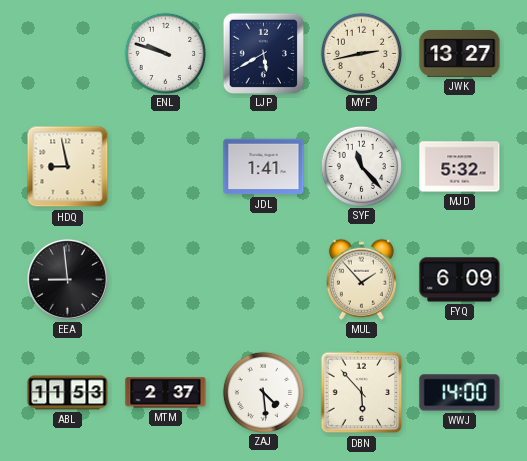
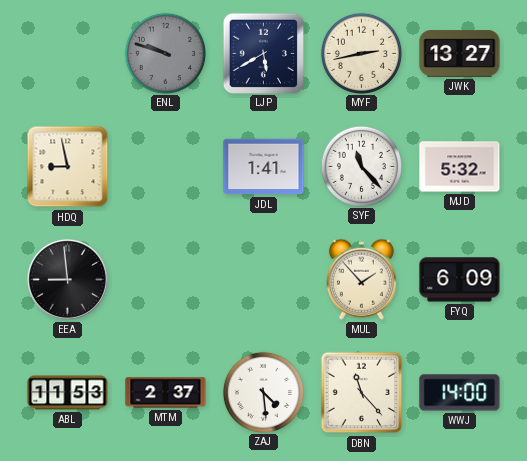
ENL dial: white -> grey
DBN: 5:53 -> 11:23
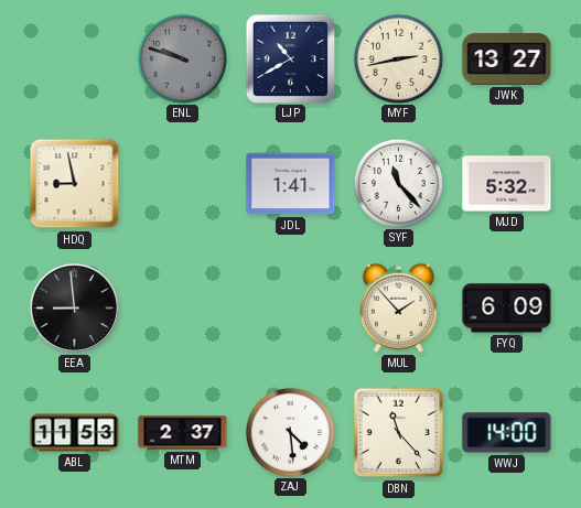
LJP: 5:40 -> 10:40
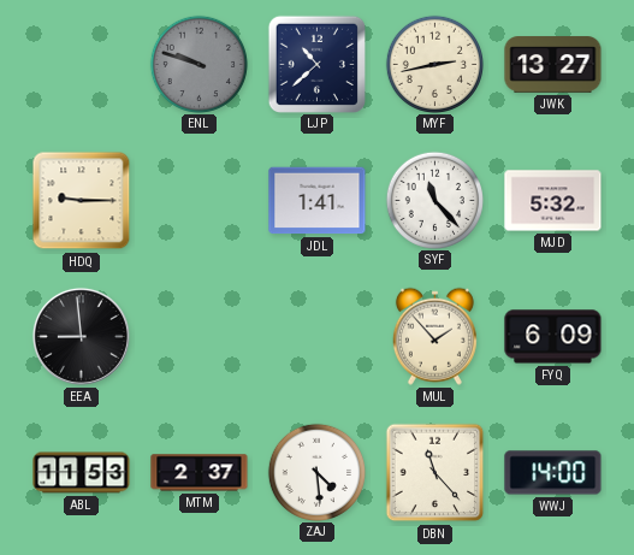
LJP: 10:40 -> 10:38
HDQ: 8:58 -> 9:15
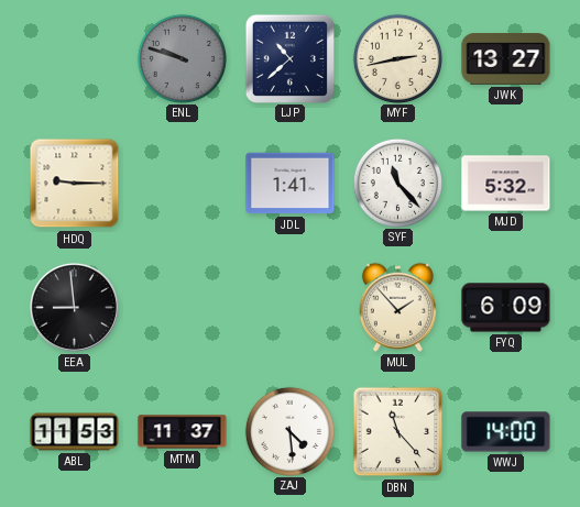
MTM: 2:37 -> 11:37
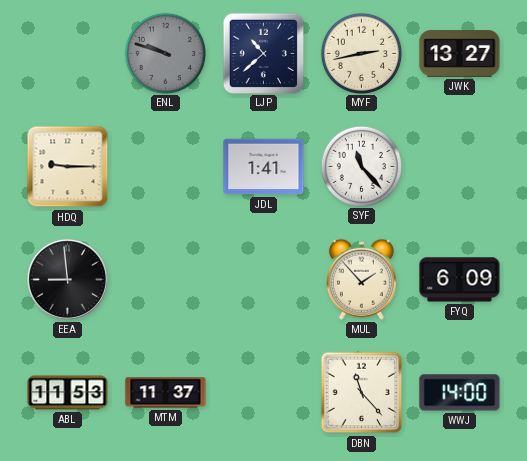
MJD: 5:32 -> none
ZAJ: 4:29 -> none
